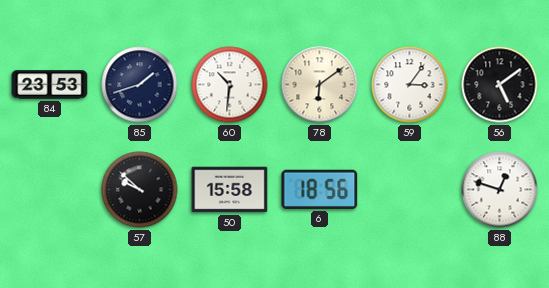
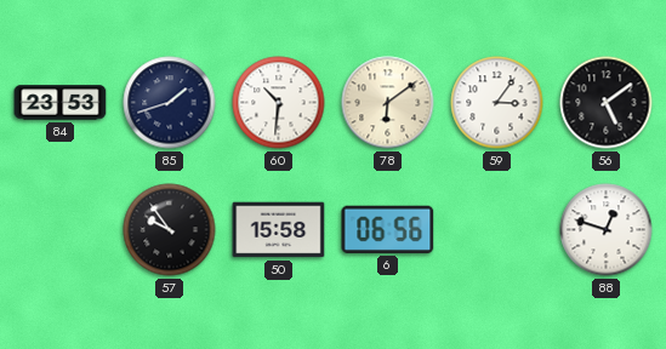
57: 9:52 -> 9:54
6: 18:56 -> 06:56
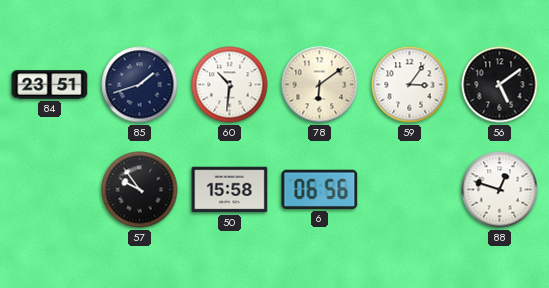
84: 23:53 -> 23:51
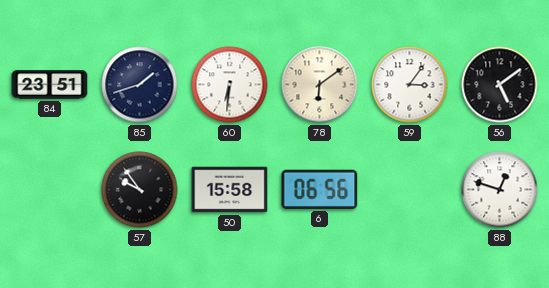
60: 10:31 -> 6:31
